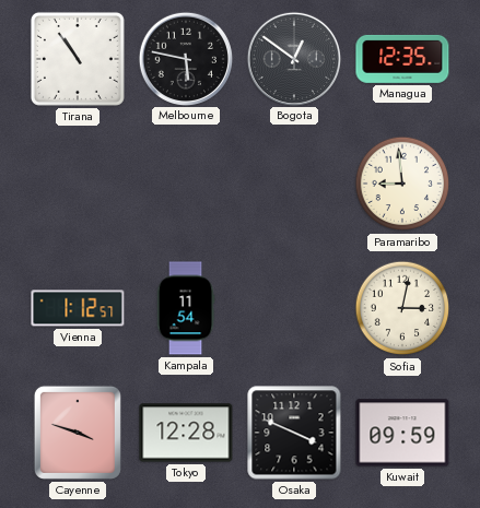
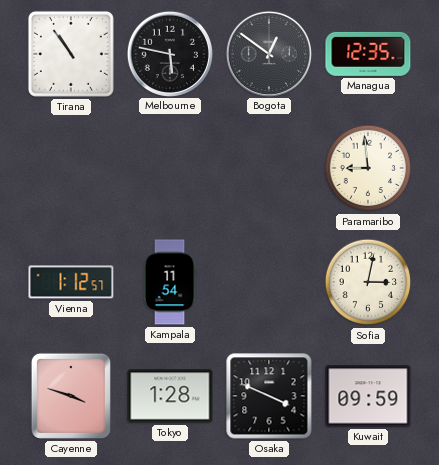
Tokyo: 12:28 -> 1:28
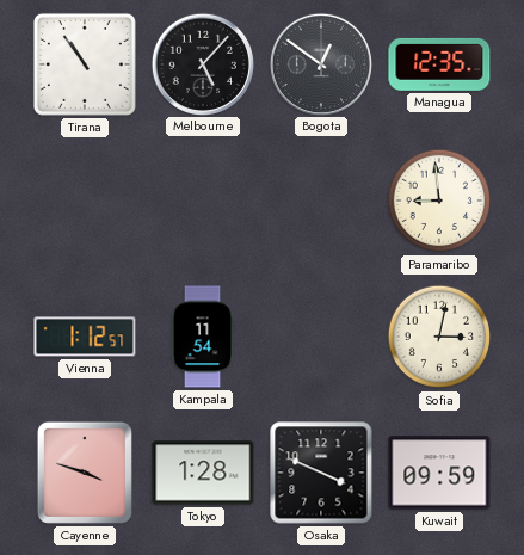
Melbourne: 5:47 -> 5:07
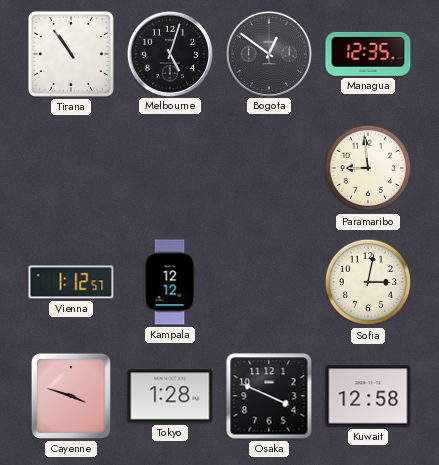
Melbourne: 5:07 -> 5:03
Kampala: 11:54 -> 12:12
Kuwait: 09:59 -> 12:58
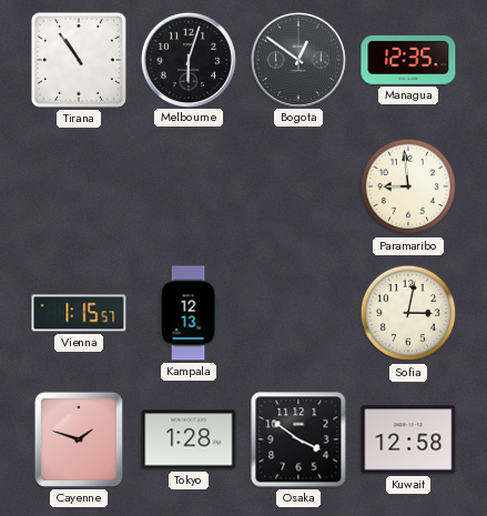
Melbourne: 5:03 -> 6:03
Vienna: 1:12 -> 1:15
Kampala: 12:12 -> 12:13
Cayenne: 3:48 -> 1:48
Osaka: 3:49 -> 3:51
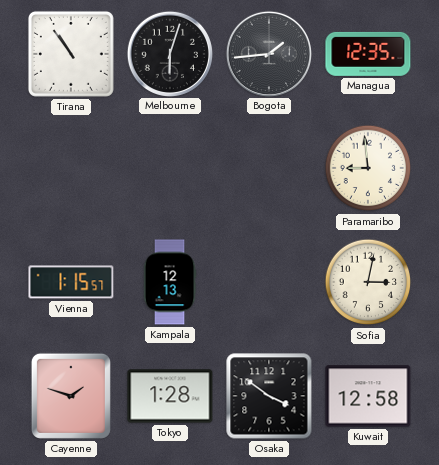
Bogota: 12:51 -> 1:44
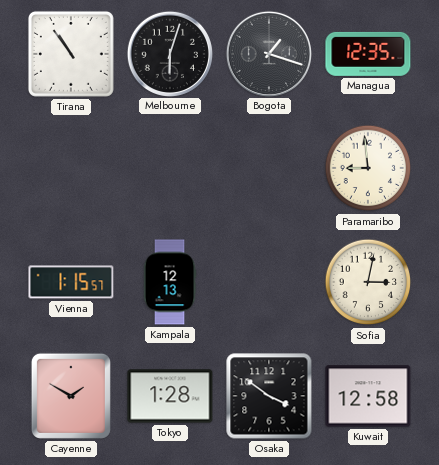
Bogota: 1:44 -> 1:18
Cayenne: 1:48 -> 1:50
